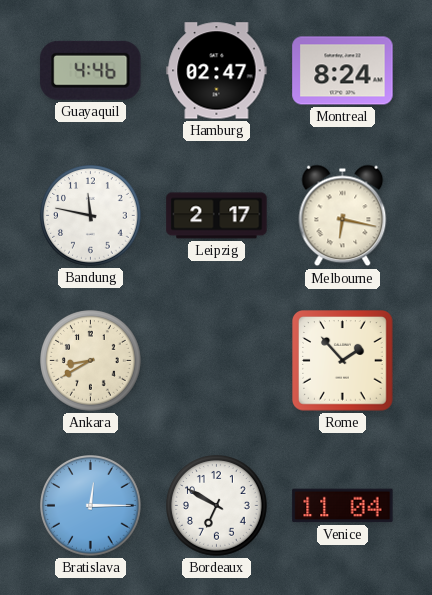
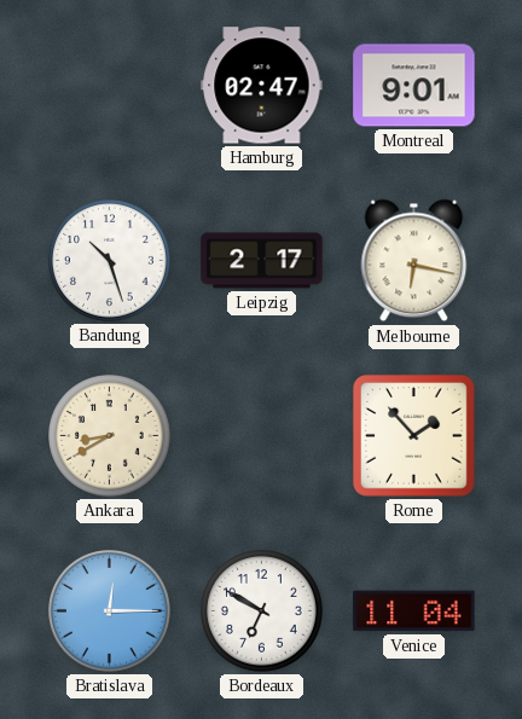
Guayaquil: 4:46 -> none
Montreal: 8:24 -> 9:01
Bandung: 11:47 -> 10:27
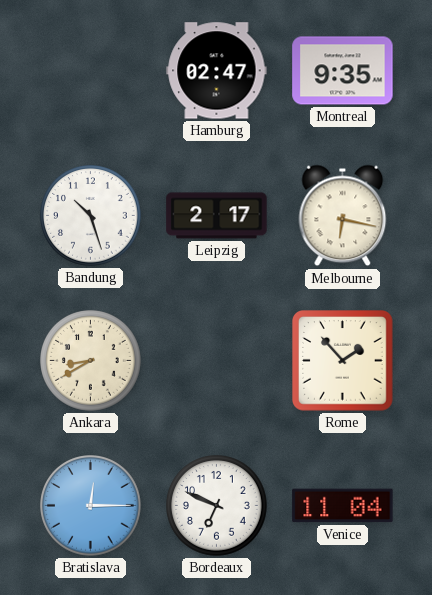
Montreal: 9:01 -> 9:35
Bordeaux: 6:50 -> 6:49
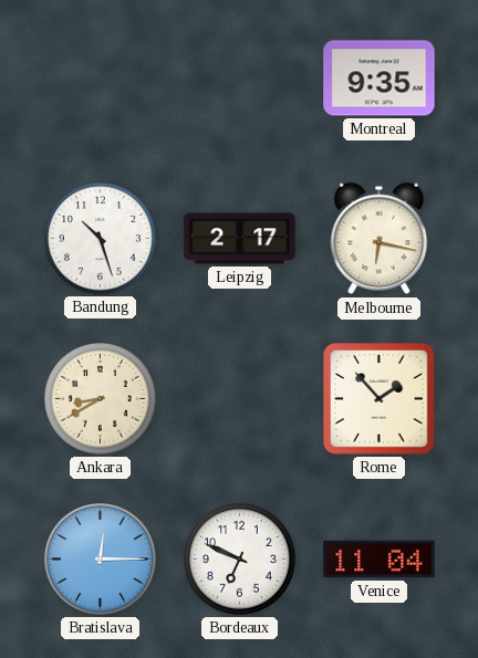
Hamburg: 02:47 -> none
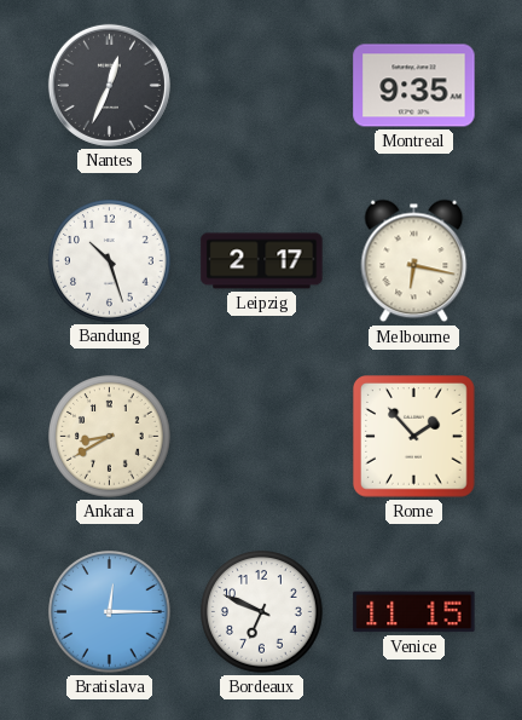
Nantes: none -> 12:34
Venice: 11:04 -> 11:15
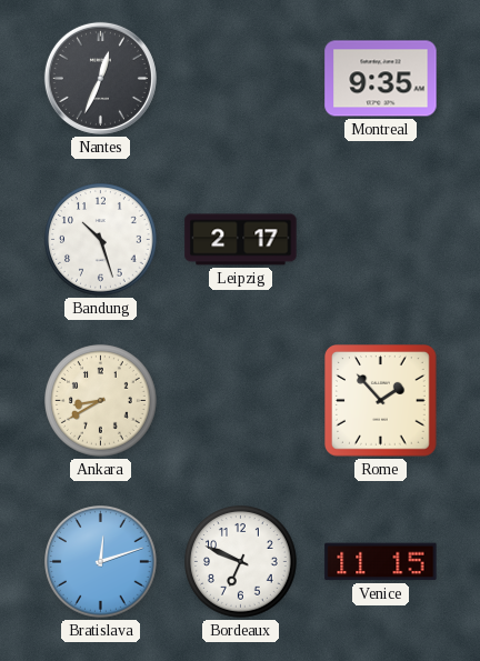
Melbourne: 6:17 -> none
Bratislava: 12:15 -> 12:12
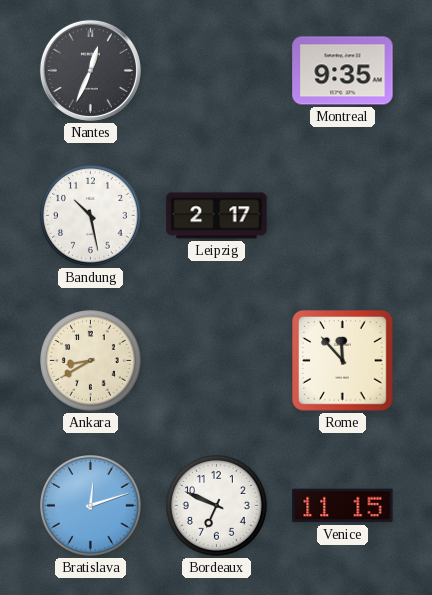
Bandung: 10:27 -> 10:28
Rome: 1:53 -> 11:53
